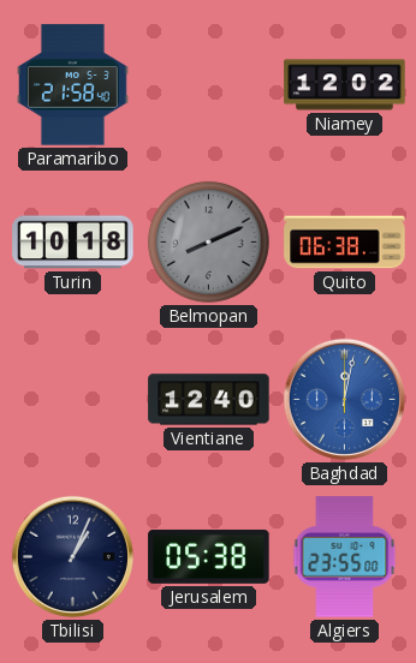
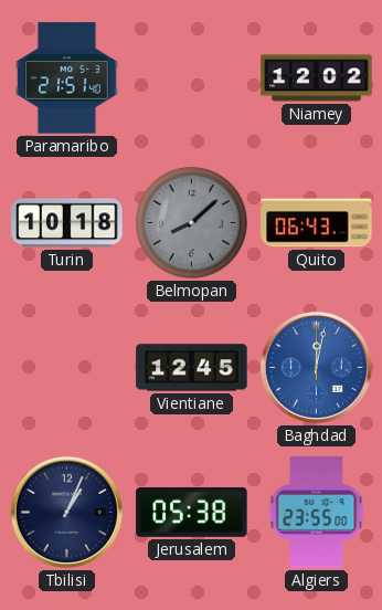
Paramaribo: 21:58 -> 21:51
Belmopan: 8:11 -> 8:08
Quito: 06:38 -> 06:43
Vientiane: 12:40 -> 12:45
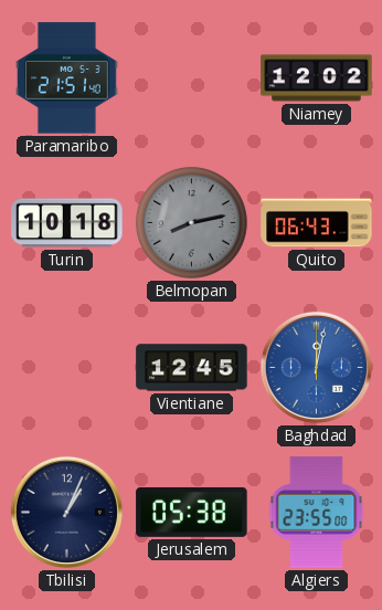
Belmopan: 8:08 -> 8:13
